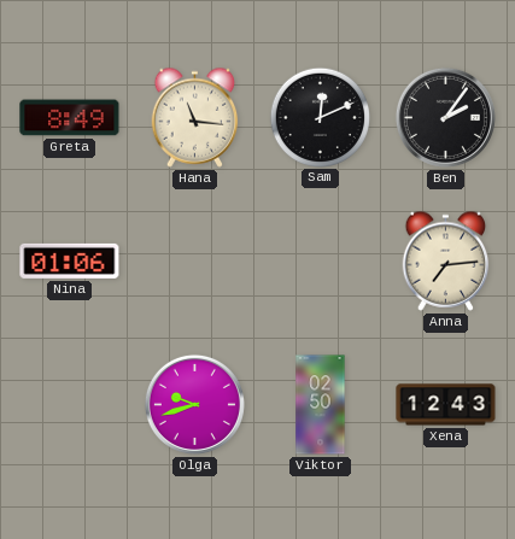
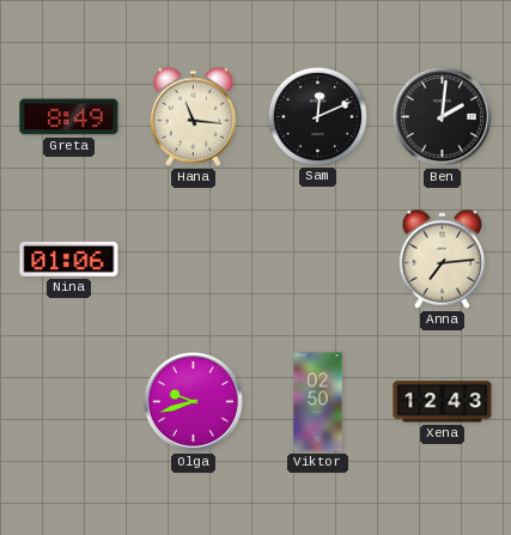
Ben: 2:06 -> 2:01
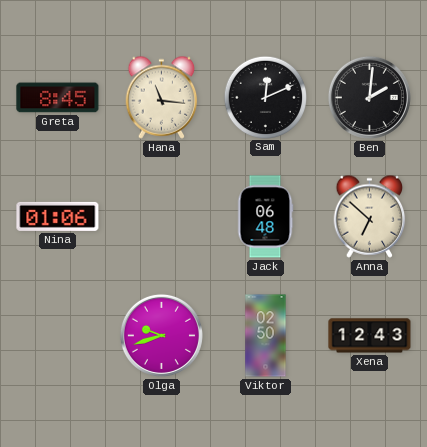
Greta: 8:49 -> 8:45
Jack: none -> 06:48
Anna: 7:14 -> 6:52
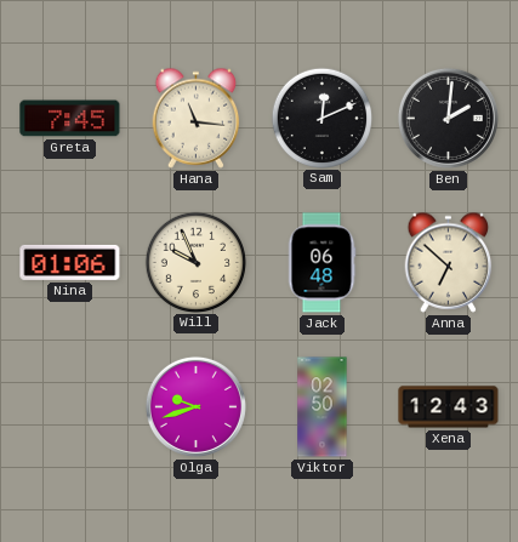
Greta: 8:45 -> 7:45
Will: none -> 9:56
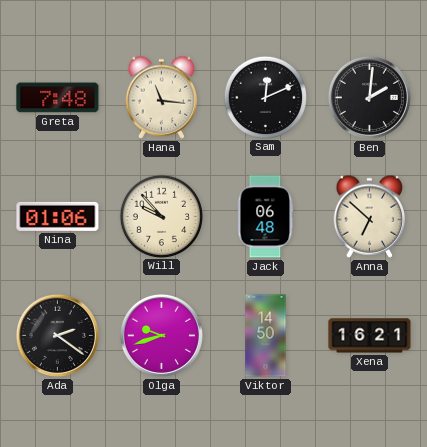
Greta: 7:45 -> 7:48
Will: 9:56 -> 9:53
Ada: none -> 2:21
Viktor: 02:50 -> 14:50
Xena: 12:43 -> 16:21
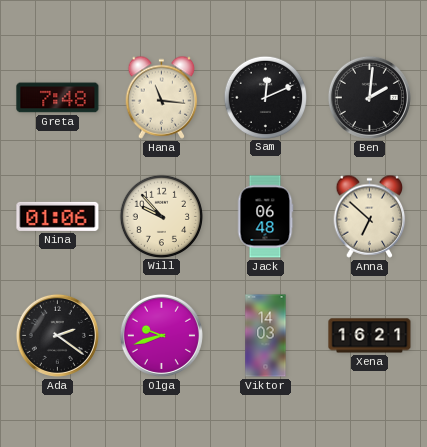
Viktor: 14:50 -> 14:03
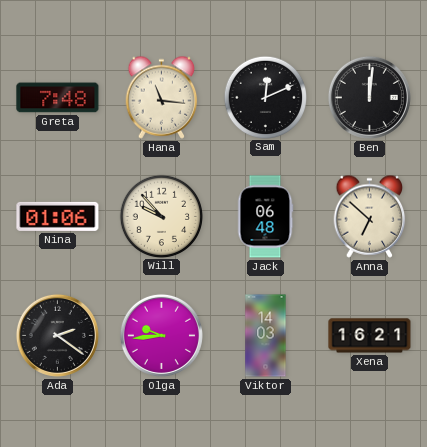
Ben: 2:01 -> 12:01
Olga: 9:42 -> 9:44
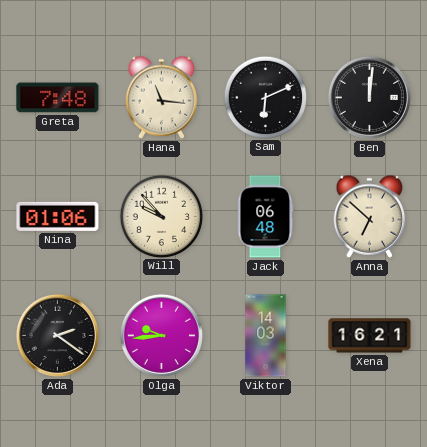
Sam: 12:11 -> 6:11
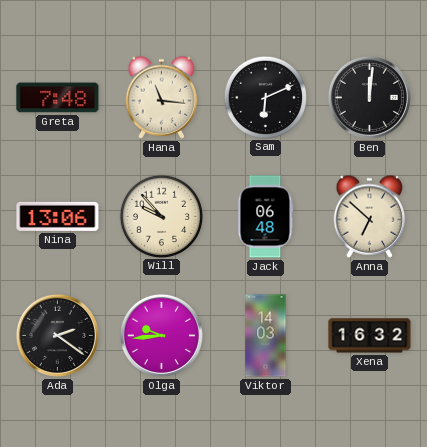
Nina: 01:06 -> 13:06
Xena: 16:21 -> 16:32
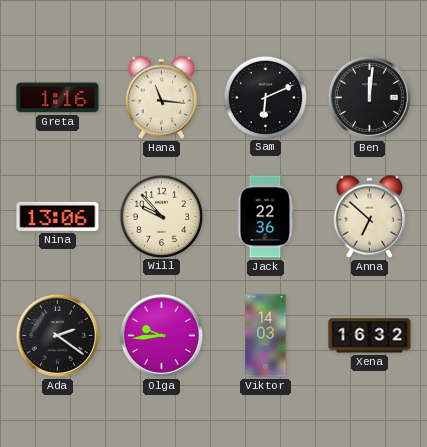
Greta: 7:48 -> 1:16
Jack: 06:48 -> 22:36
